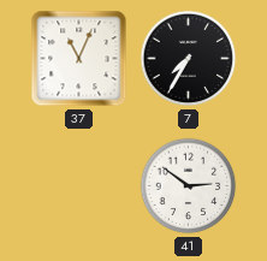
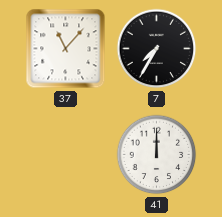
37: 11:04 -> 11:07
41: 2:51 -> 12:00
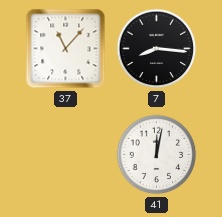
7: 7:35 -> 8:16
41: 12:00 -> 12:02
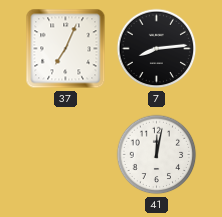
37: 11:07 -> 7:04
7: 8:16 -> 8:14
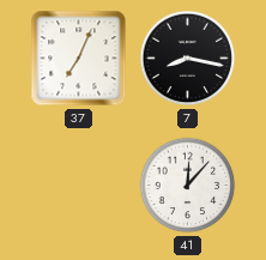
7: 8:14 -> 8:17
41: 12:02 -> 12:07
